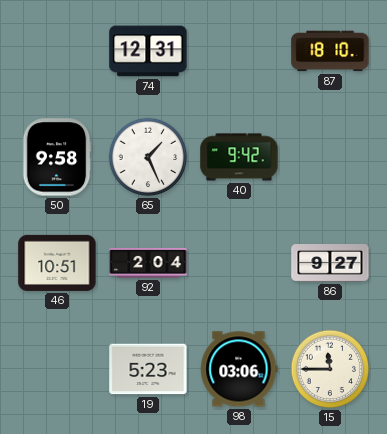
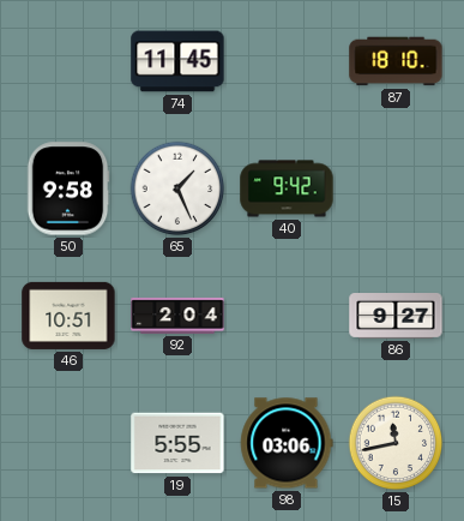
74: 12:31 -> 11:45
19: 5:23 -> 5:55
15: 11:45 -> 11:43
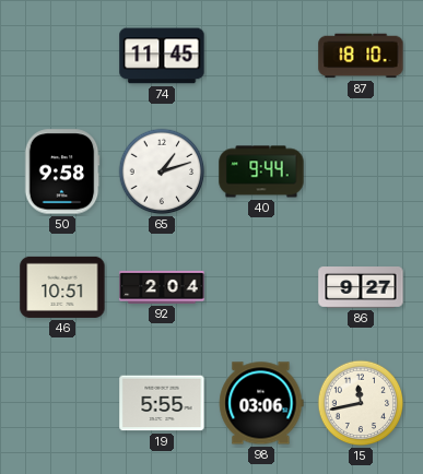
65: 1:26 -> 1:12
40: 9:42 -> 9:44
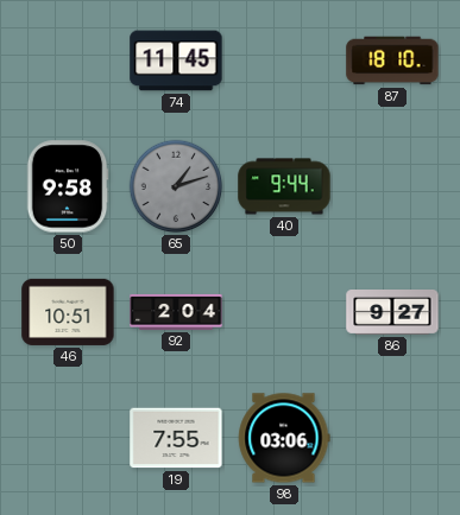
65 dial: white -> grey
19: 5:55 -> 7:55
15: 11:43 -> none
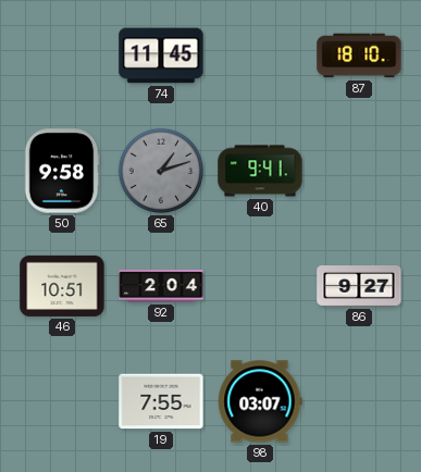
40: 9:44 -> 9:41
98: 03:06 -> 03:07
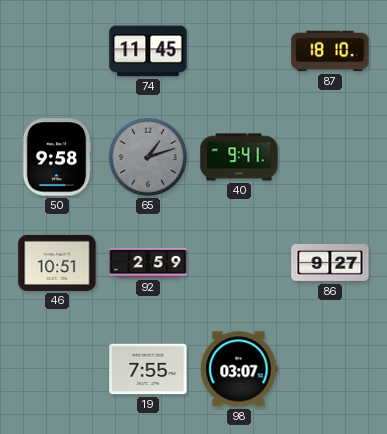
92: 2:04 -> 2:59
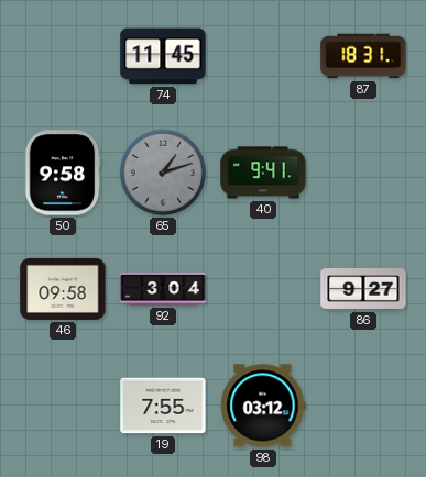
87: 18:10 -> 18:31
46: 10:51 -> 09:58
92: 2:59 -> 3:04
98: 03:07 -> 03:12
